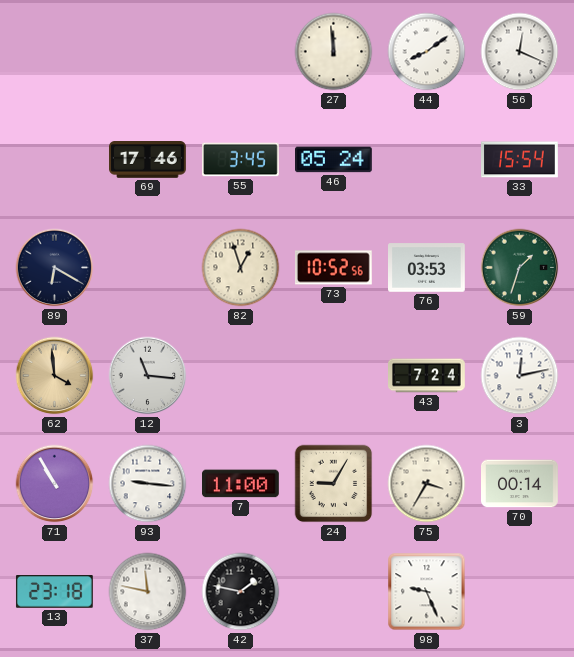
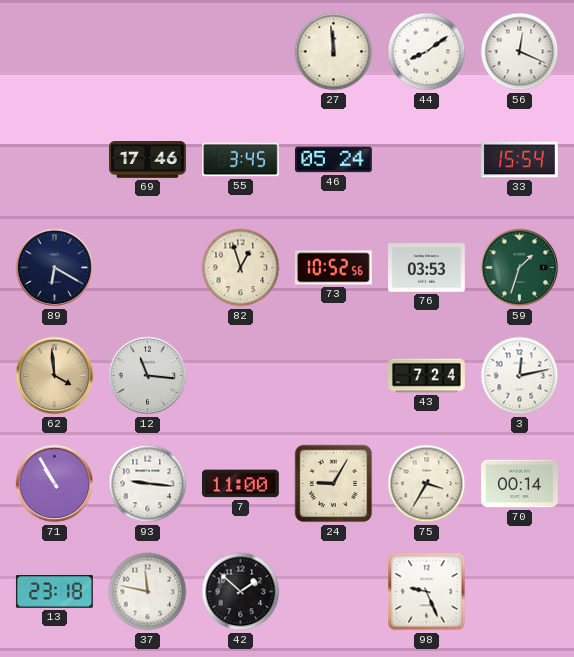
42: 1:47 -> 1:52
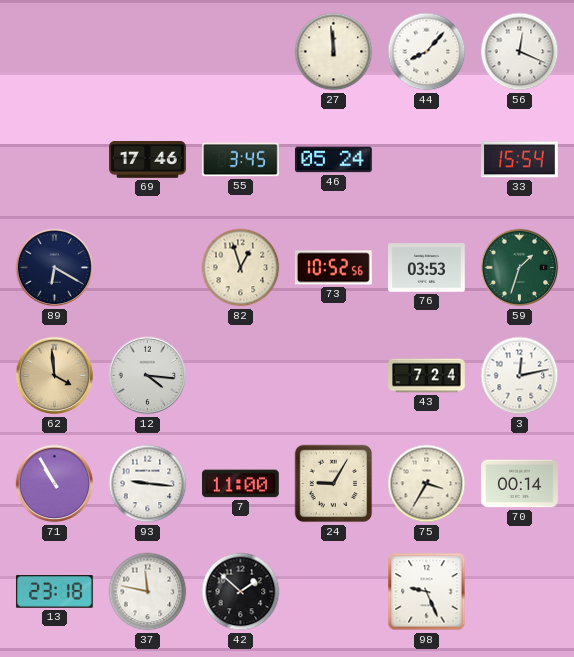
44: 8:09 -> 8:07
12: 11:16 -> 4:16
